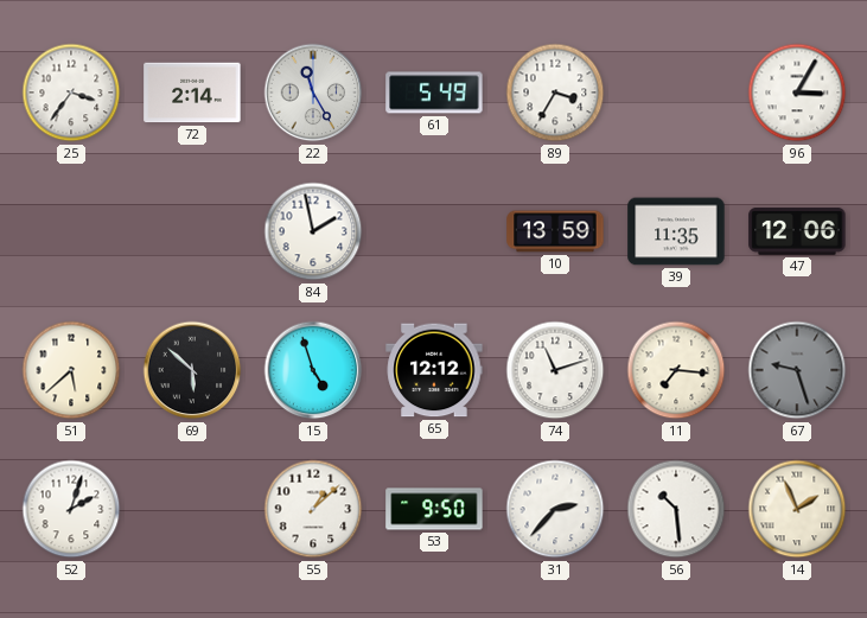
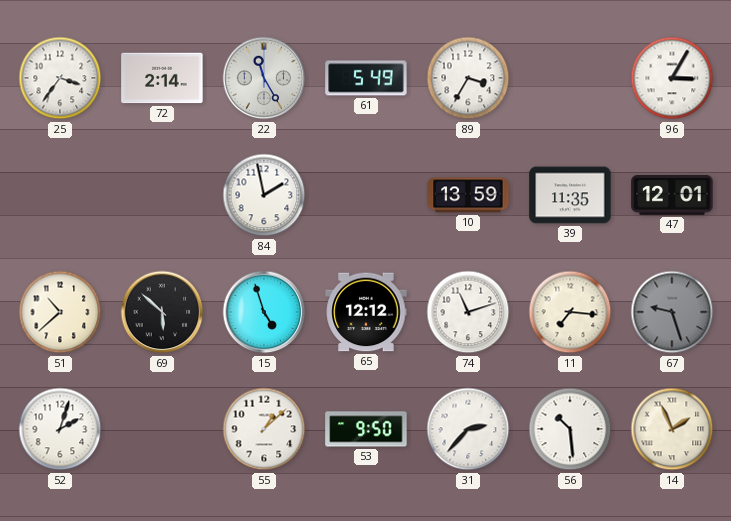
47: 12:06 -> 12:01
51: 5:38 -> 10:38
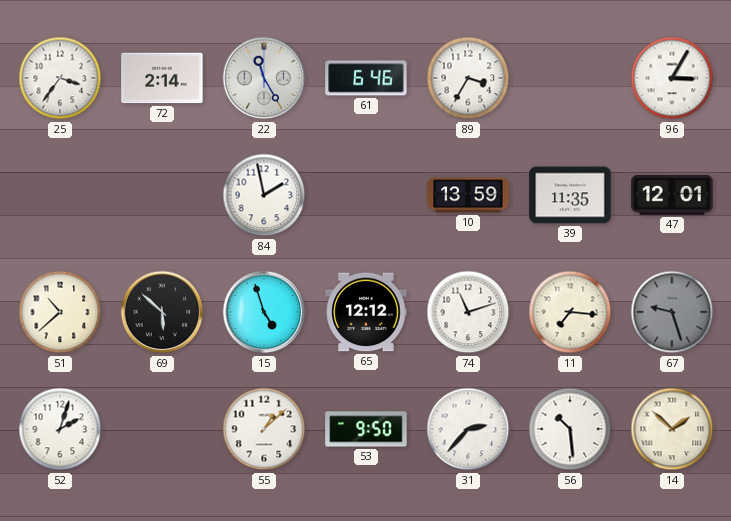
61: 5:49 -> 6:46
14: 1:56 -> 1:52
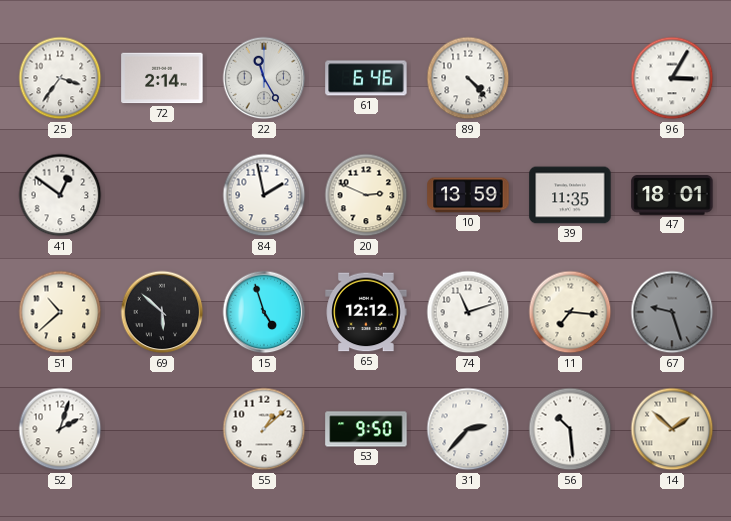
89: 3:35 -> 4:23
41: none -> 12:51
20: none -> 2:49
47: 12:01 -> 18:01
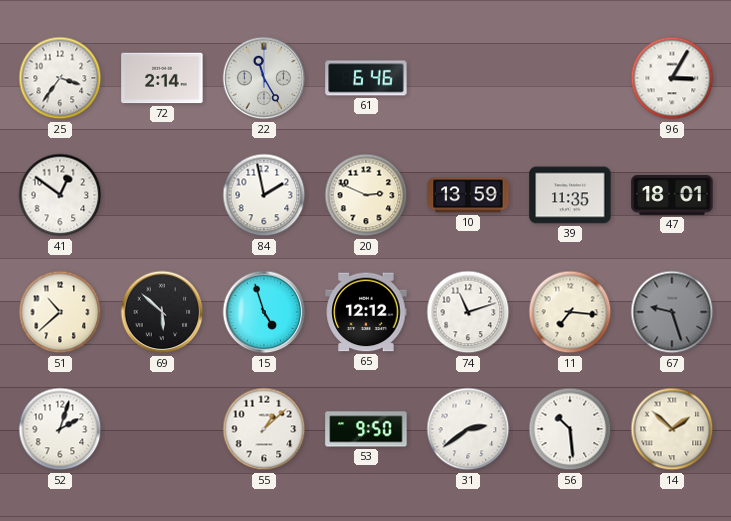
89: 4:23 -> none
31: 2:37 -> 2:39
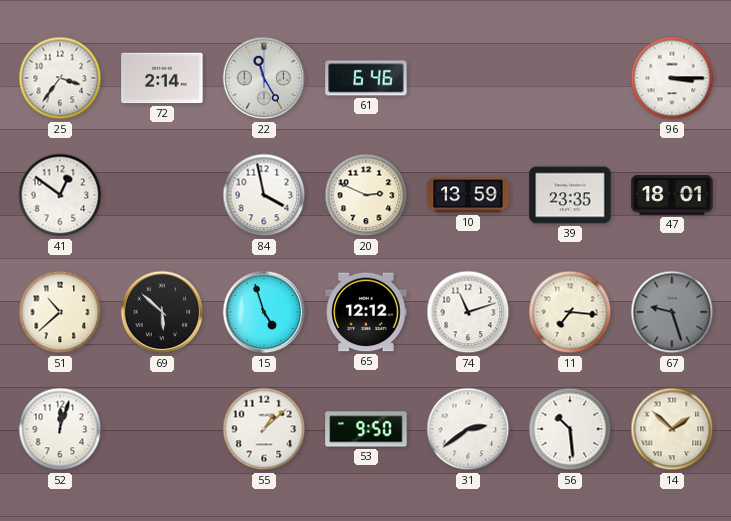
96: 3:05 -> 3:15
84: 1:58 -> 3:58
39: 11:35 -> 23:35
52: 2:03 -> 12:03
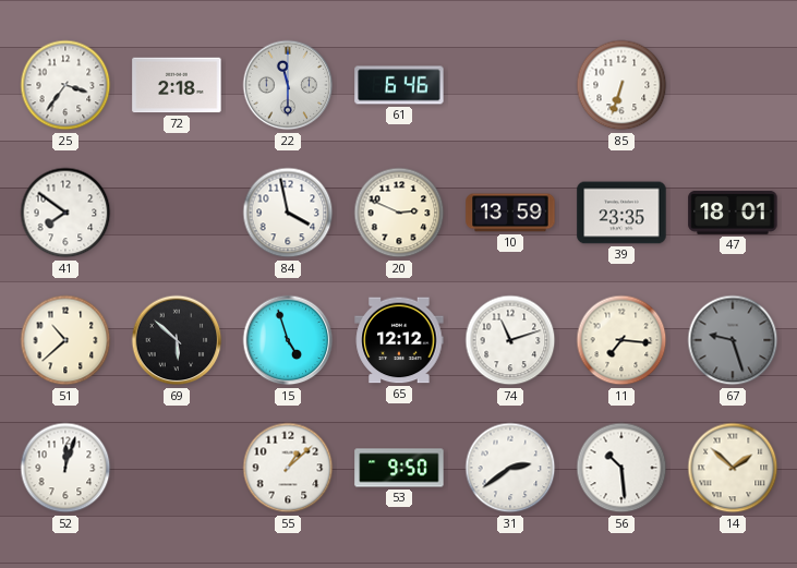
72: 2:14 -> 2:18
22: 11:25 -> 11:30
85: none -> 6:33
96: 3:15 -> none
41: 12:51 -> 7:51
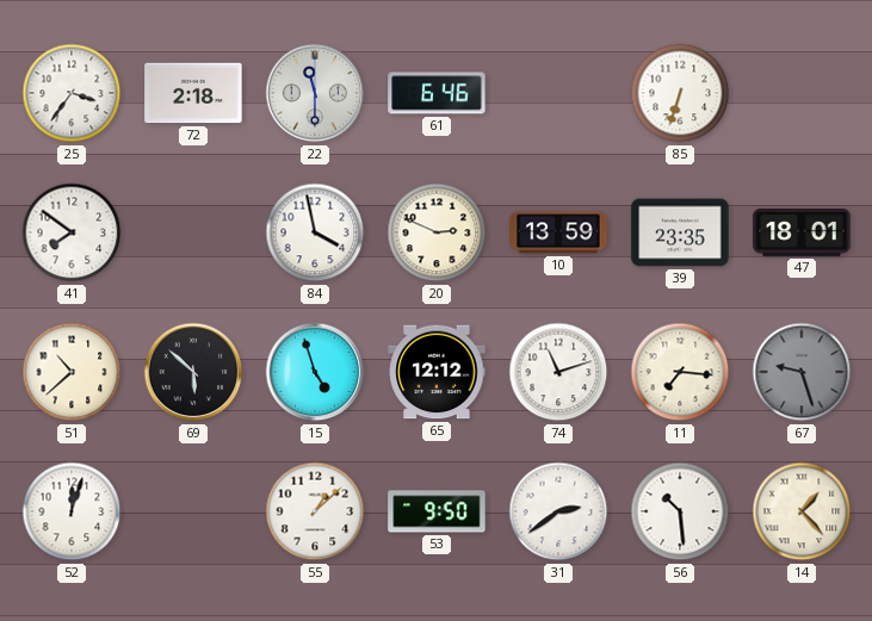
14: 1:52 -> 1:23
